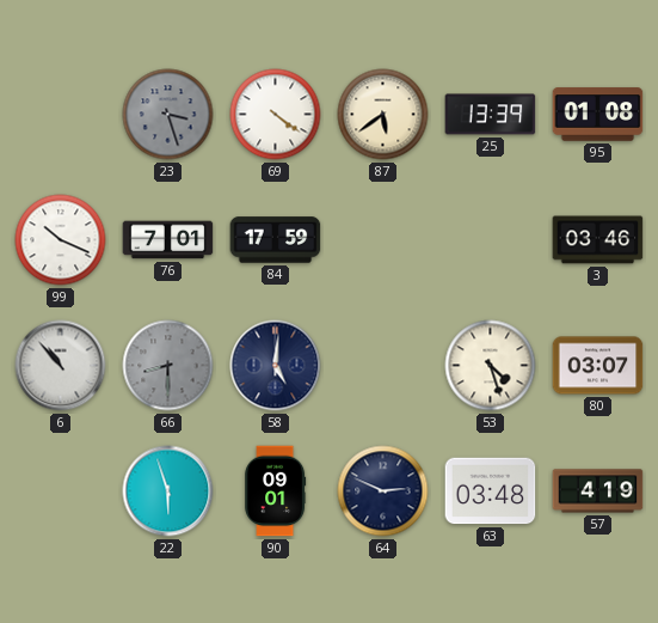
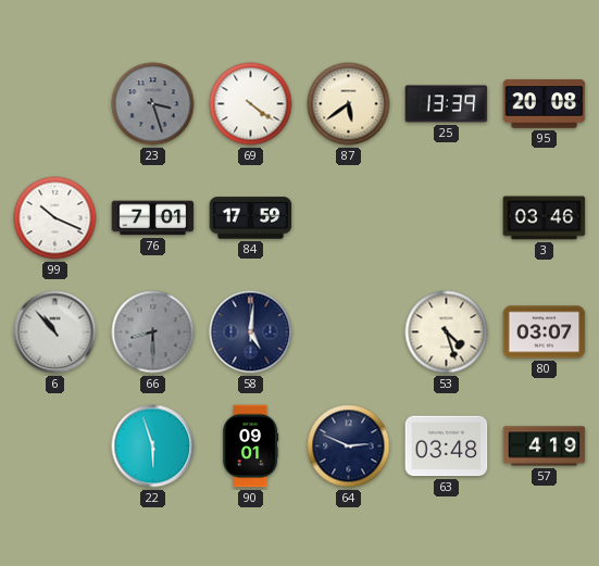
95: 01:08 -> 20:08
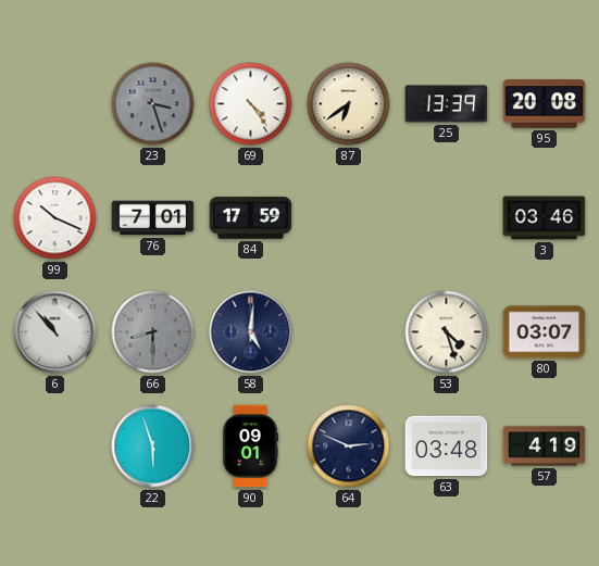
69: 4:21 -> 4:24
87: 5:39 -> 6:39
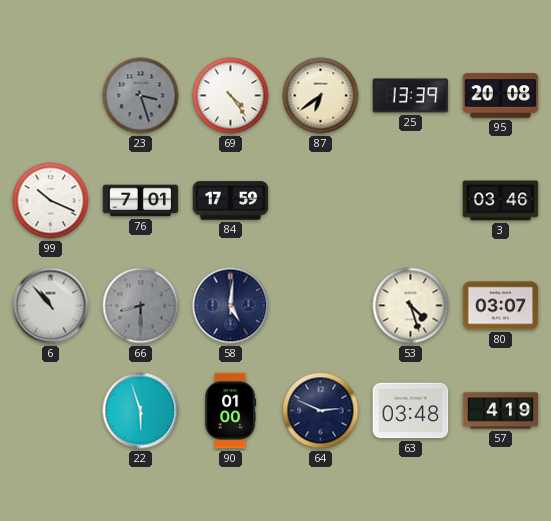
90: 09:01 -> 01:00
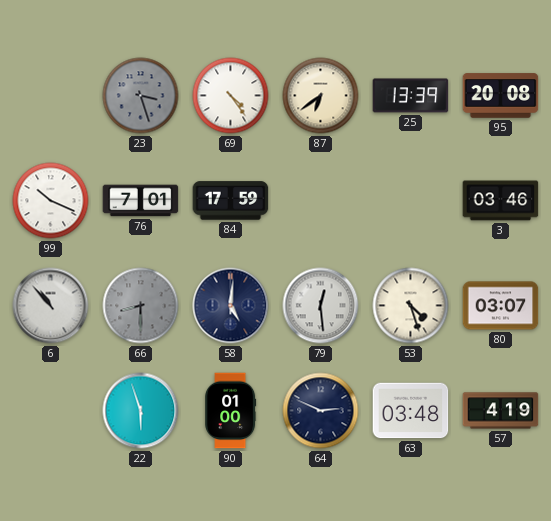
79: none -> 12:29
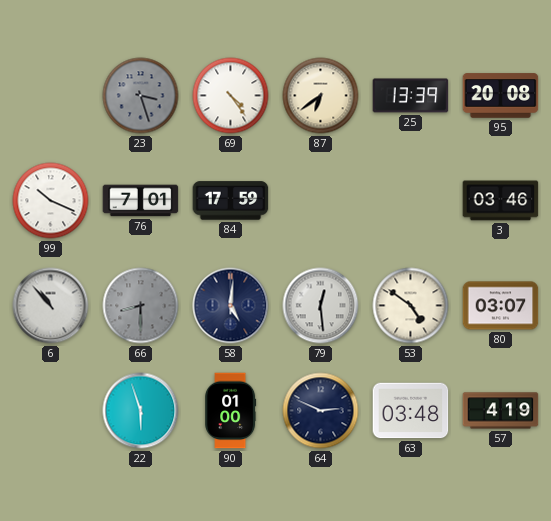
53: 4:27 -> 4:51
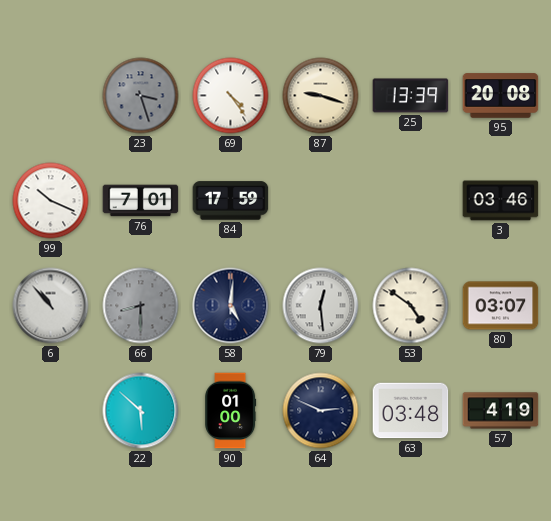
87: 6:39 -> 9:18
22: 5:57 -> 5:52
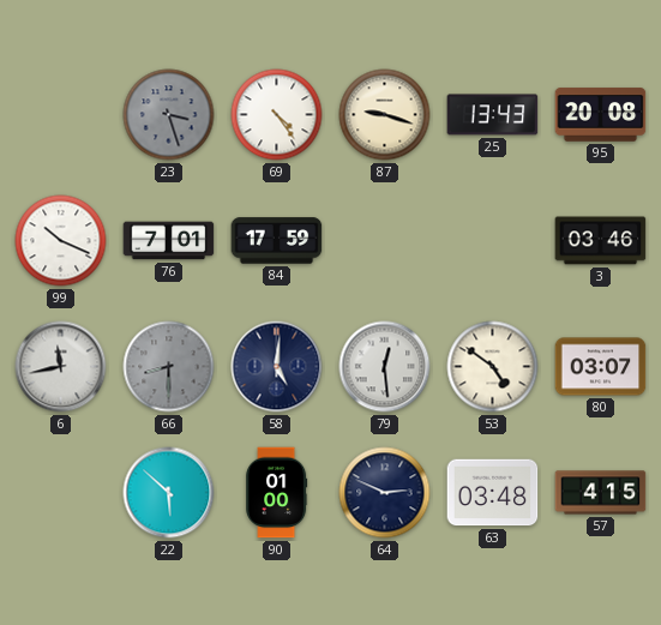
25: 13:39 -> 13:43
6: 10:53 -> 11:43
57: 4:19 -> 4:15
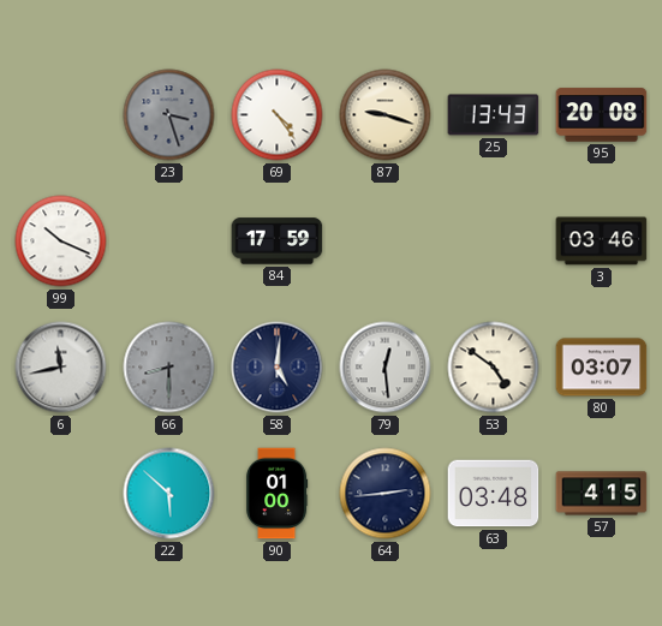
76: 7:01 -> none
64: 2:49 -> 2:44
